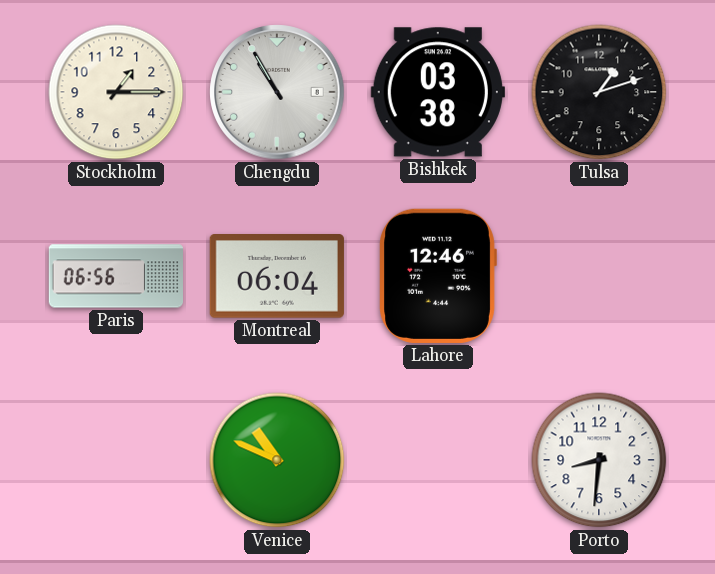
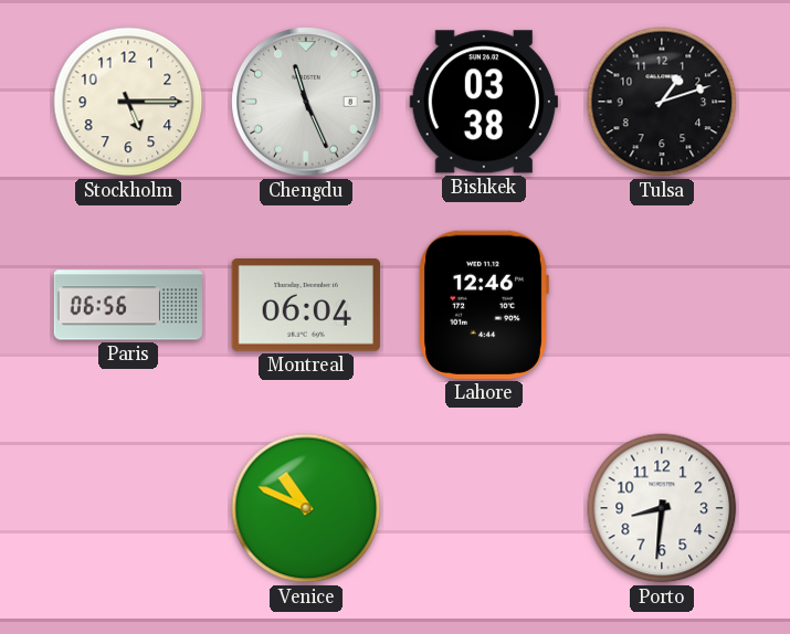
Stockholm: 1:15 -> 5:15
Chengdu: 10:55 -> 11:26
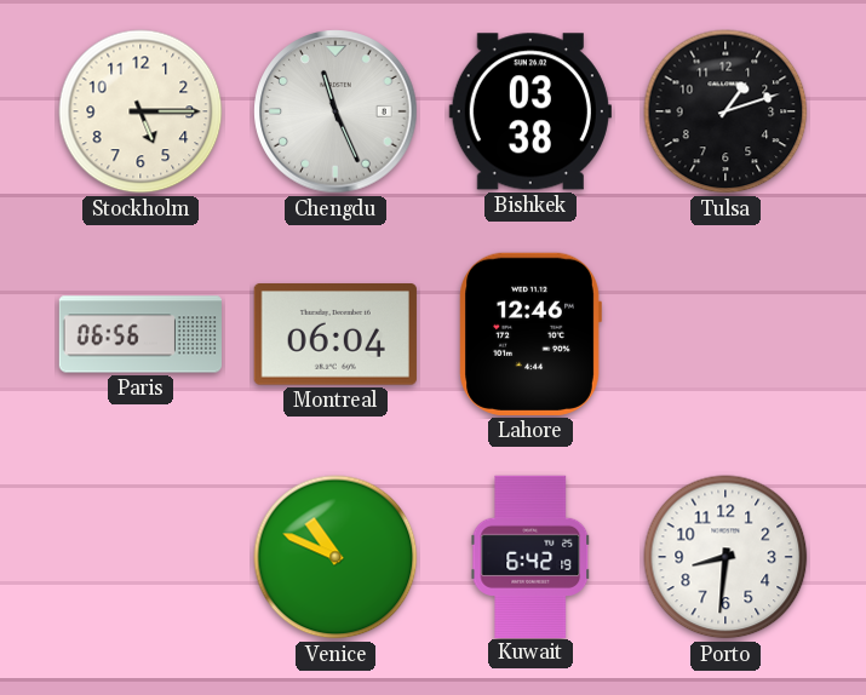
Kuwait: none -> 6:42
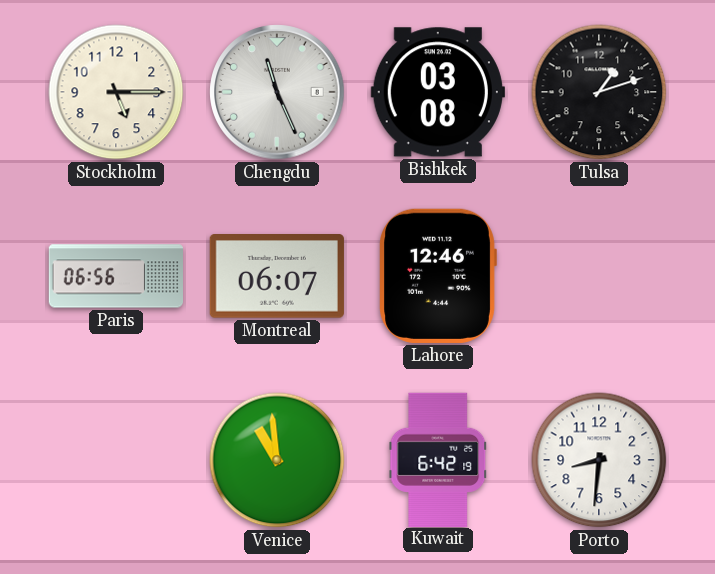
Bishkek: 03:38 -> 03:08
Montreal: 06:04 -> 06:07
Venice: 10:49 -> 10:59
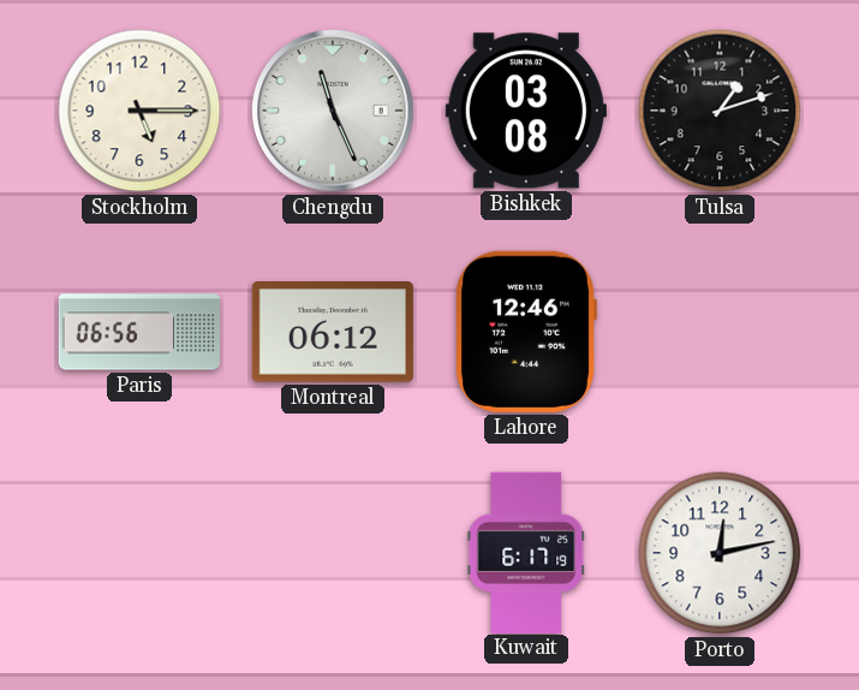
Montreal: 06:07 -> 06:12
Venice: 10:59 -> none
Kuwait: 6:42 -> 6:17
Porto: 8:31 -> 12:13
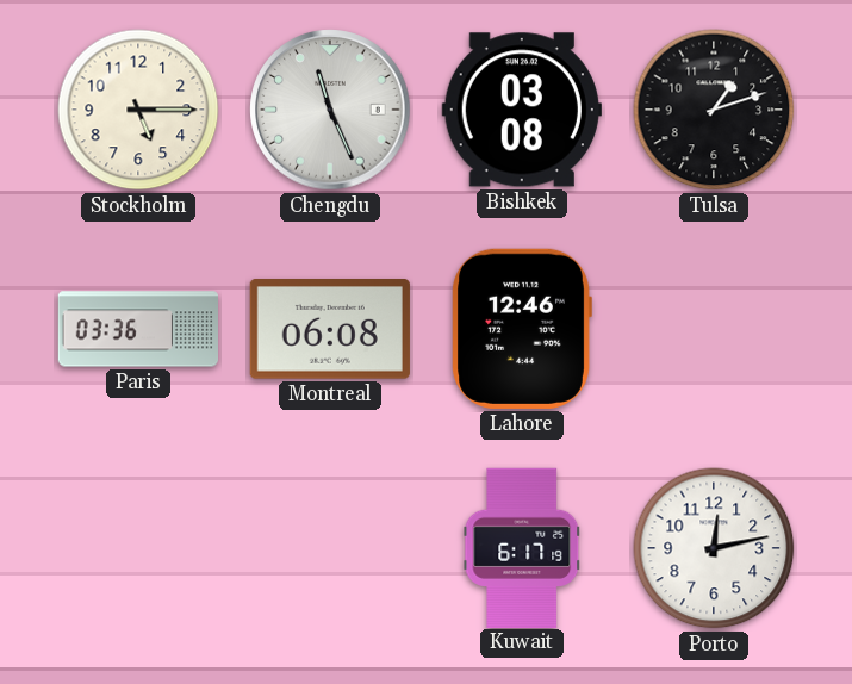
Paris: 06:56 -> 03:36
Montreal: 06:12 -> 06:08
